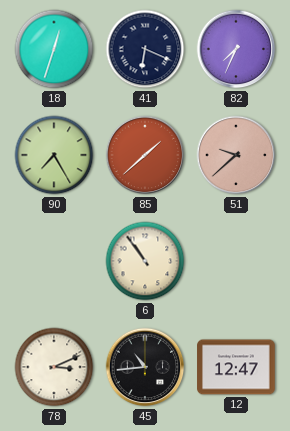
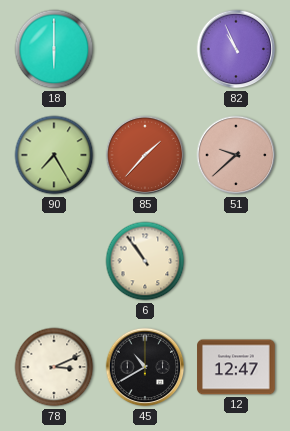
18: 12:33 -> 6:00
41: 6:19 -> none
82: 7:34 -> 10:56
85: 1:38 -> 1:37
45: 10:44 -> 10:40
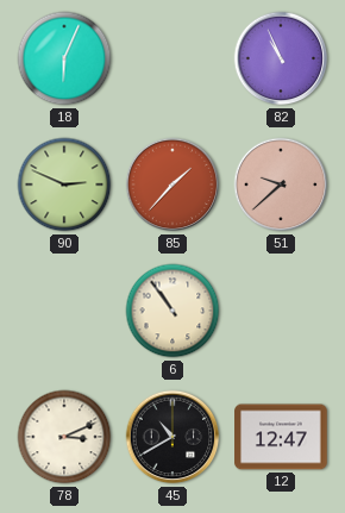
18: 6:00 -> 6:04
90: 7:25 -> 2:49
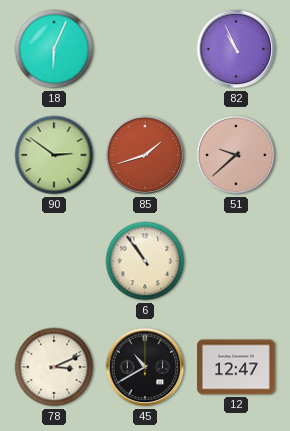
90: 2:49 -> 2:51
85: 1:37 -> 1:42
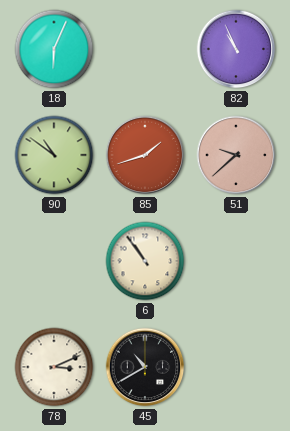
90: 2:51 -> 10:51
12: 12:47 -> none
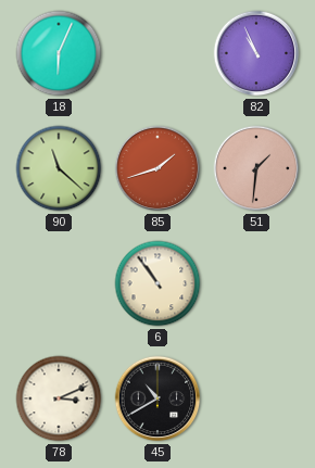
90: 10:51 -> 11:22
51: 9:38 -> 1:31
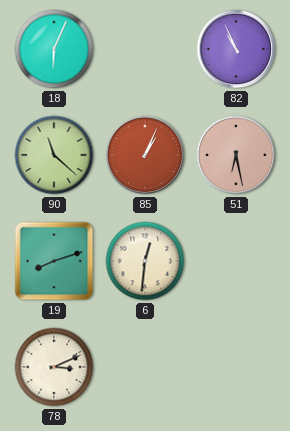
85: 1:42 -> 1:04
51: 1:31 -> 6:28
19: none -> 8:12
6: 10:54 -> 12:31
45: 10:40 -> none
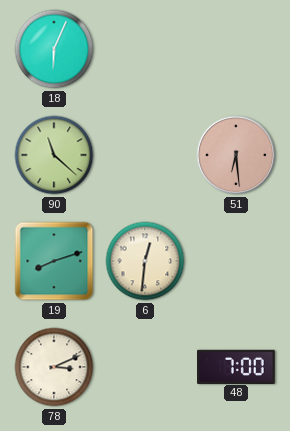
82: 10:56 -> none
85: 1:04 -> none
51: 6:28 -> 6:29
48: none -> 7:00
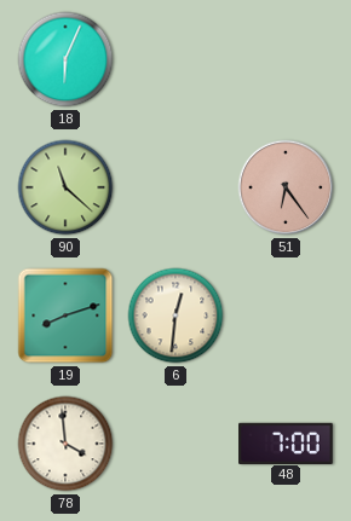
51: 6:29 -> 6:24
78: 3:11 -> 3:59
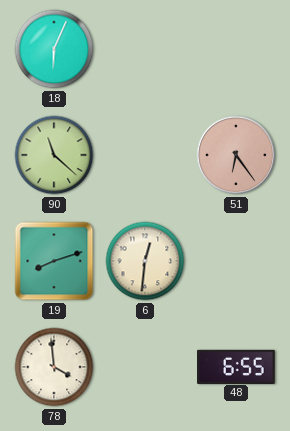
48: 7:00 -> 6:55
